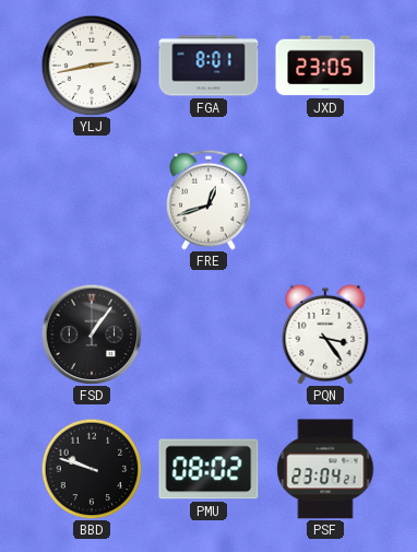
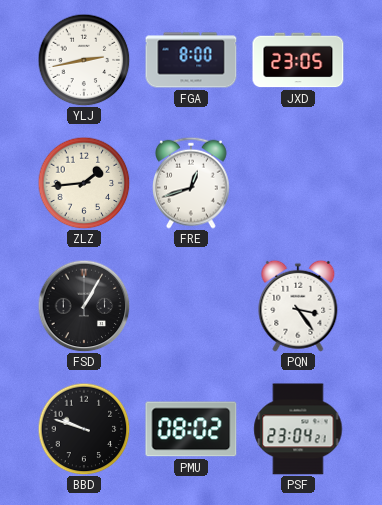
FGA: 8:01 -> 8:00
ZLZ: none -> 1:44
FSD: 1:06 -> 1:05
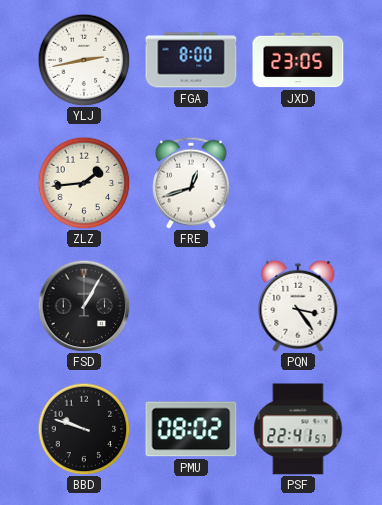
PSF: 23:04 -> 22:41
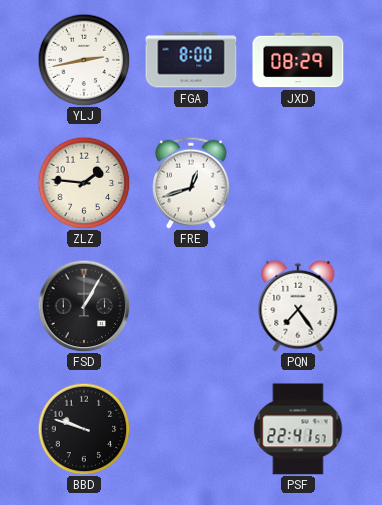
JXD: 23:05 -> 08:29
ZLZ: 1:44 -> 1:46
PQN: 3:24 -> 7:24
PMU: 08:02 -> none
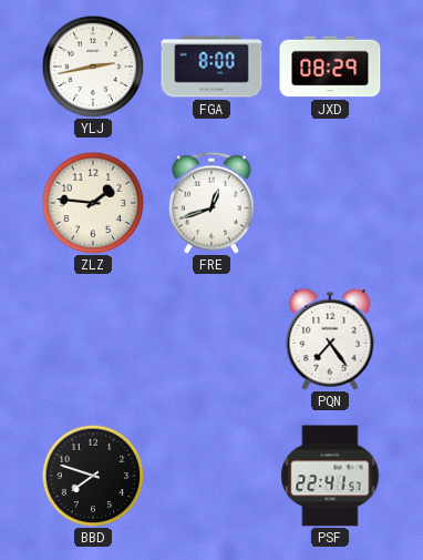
FSD: 1:05 -> none
BBD: 9:48 -> 7:48
